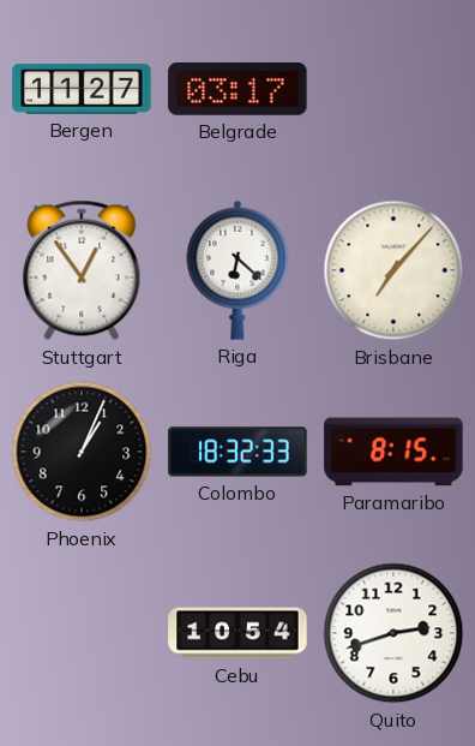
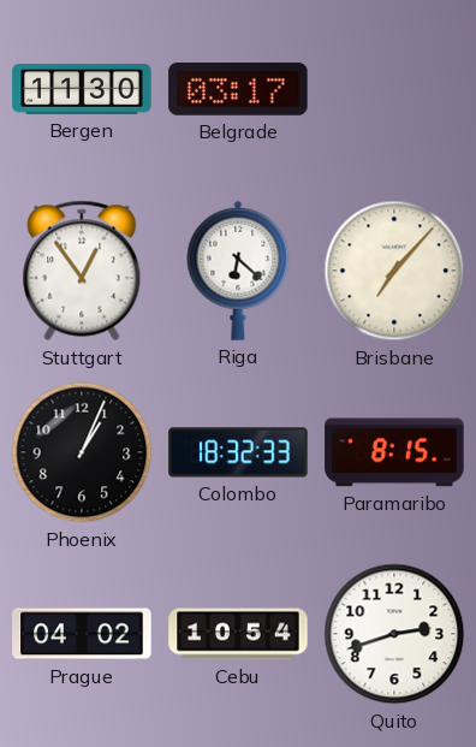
Bergen: 11:27 -> 11:30
Prague: none -> 04:02
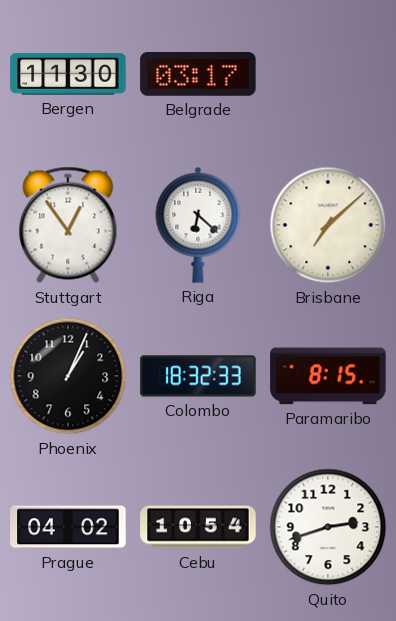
Brisbane: 7:07 -> 7:08
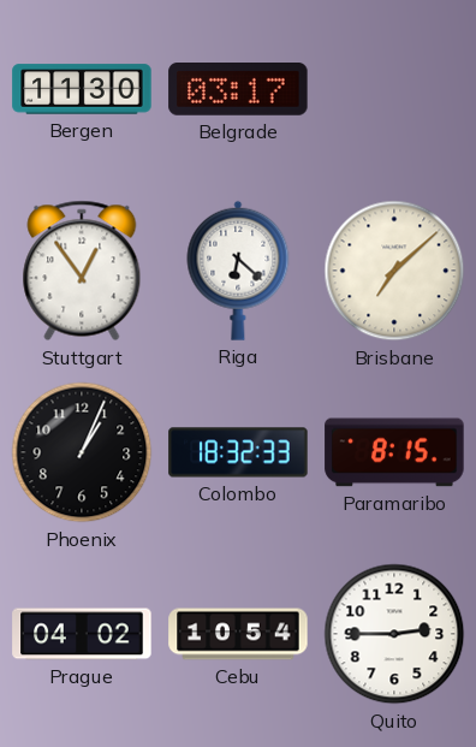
Quito: 2:42 -> 2:45
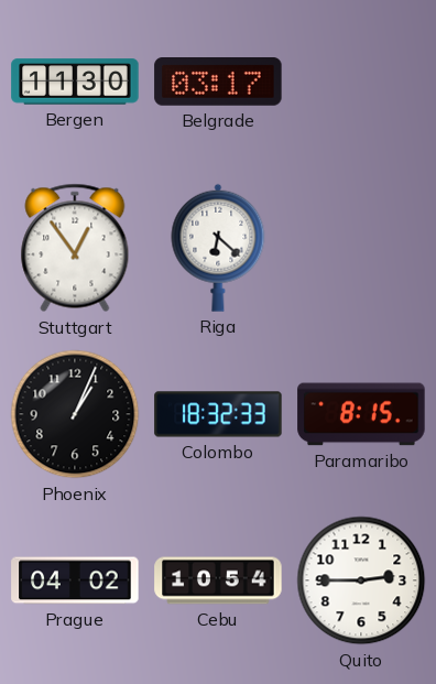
Brisbane: 7:08 -> none
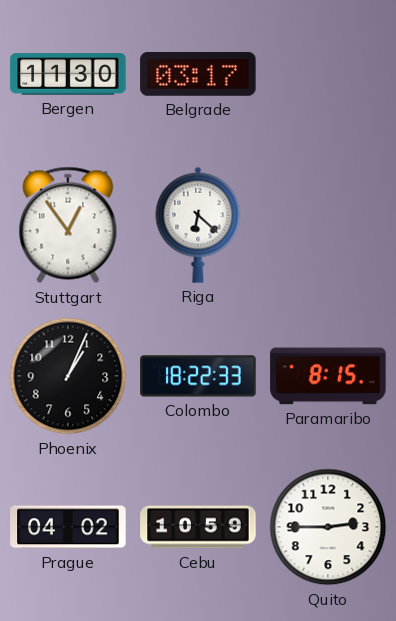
Colombo: 18:32 -> 18:22
Cebu: 10:54 -> 10:59
